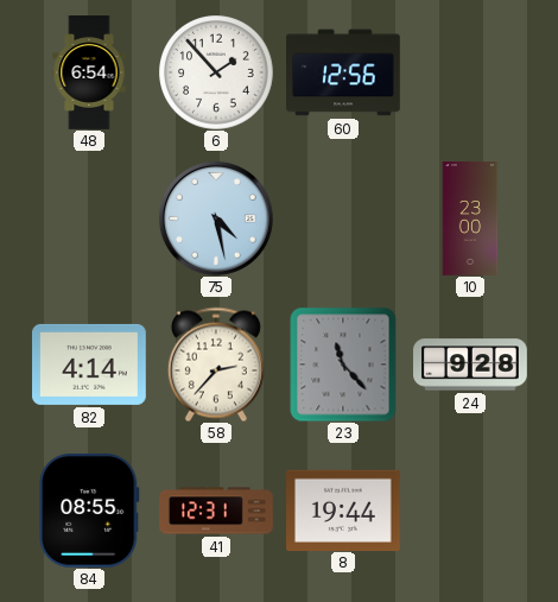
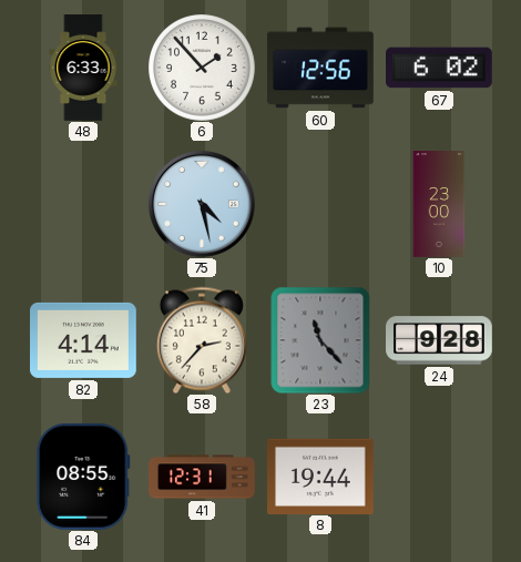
48: 6:54 -> 6:33
67: none -> 6:02
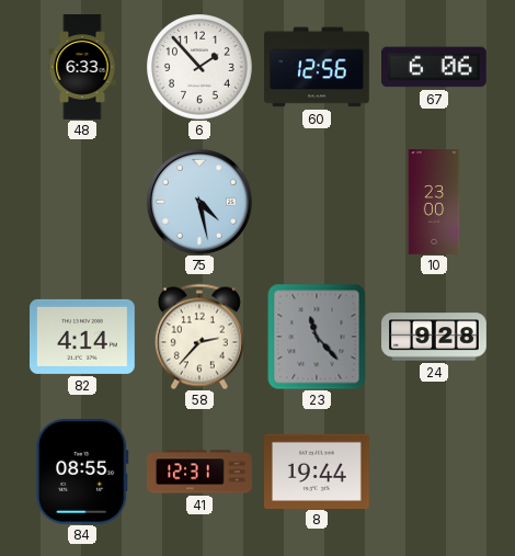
67: 6:02 -> 6:06
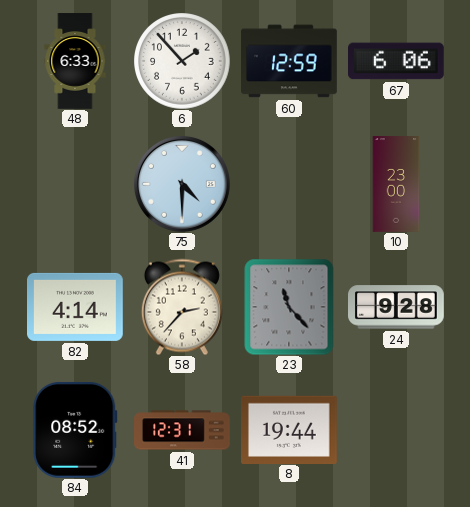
60: 12:56 -> 12:59
75: 4:28 -> 4:30
84: 08:55 -> 08:52
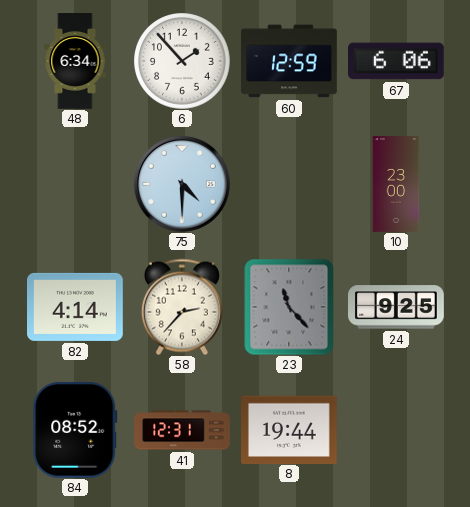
48: 6:33 -> 6:34
24: 9:28 -> 9:25
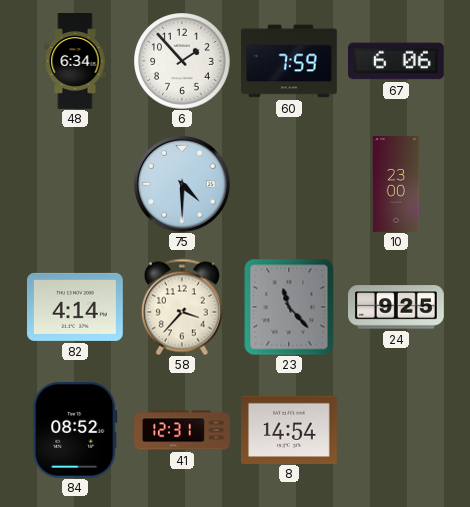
60: 12:59 -> 7:59
58: 2:37 -> 3:37
8: 19:44 -> 14:54
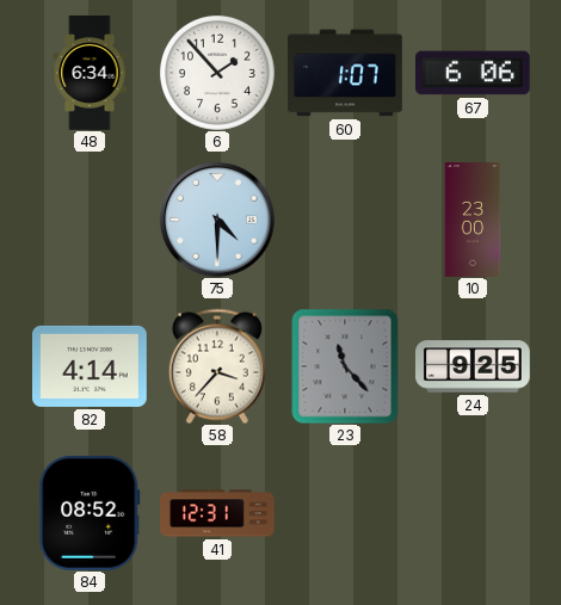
60: 7:59 -> 1:07
8: 14:54 -> none
